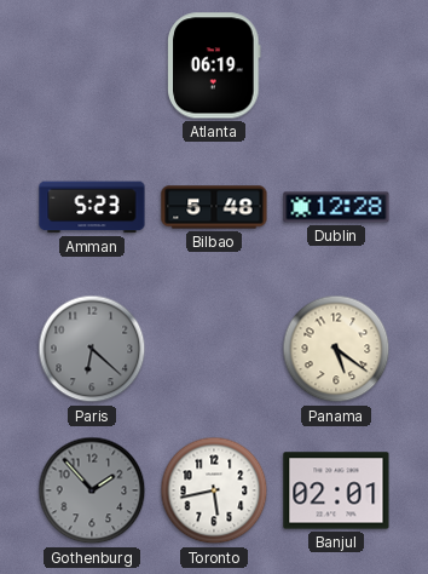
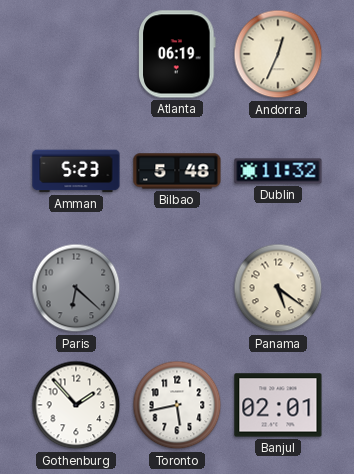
Andorra: none -> 12:34
Dublin: 12:28 -> 11:32
Gothenburg dial: grey -> white
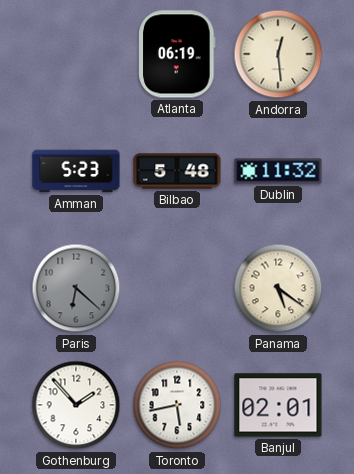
Andorra: 12:34 -> 12:29
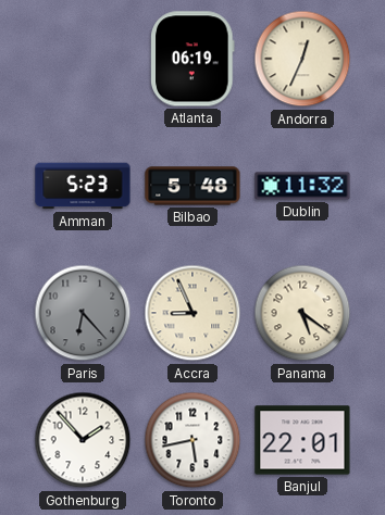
Andorra: 12:29 -> 12:34
Paris: 6:22 -> 6:23
Accra: none -> 8:56
Banjul: 02:01 -> 22:01
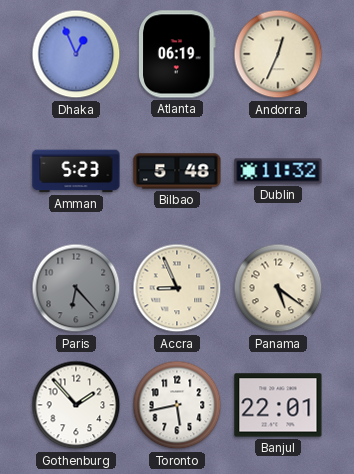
Dhaka: none -> 12:56
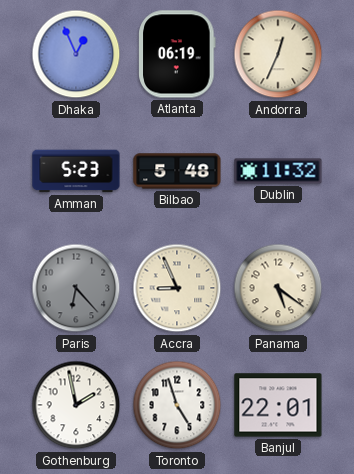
Gothenburg: 1:53 -> 1:58
Toronto: 5:43 -> 4:57
